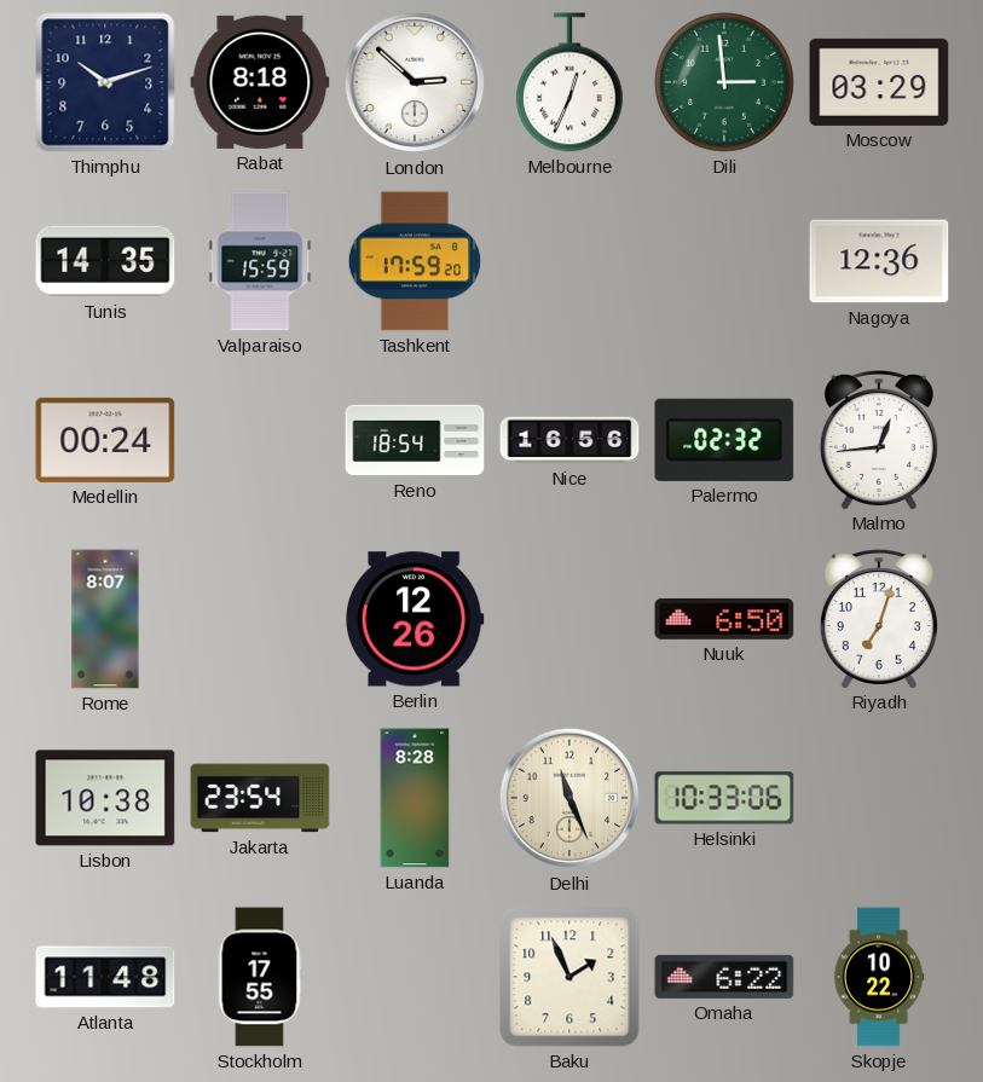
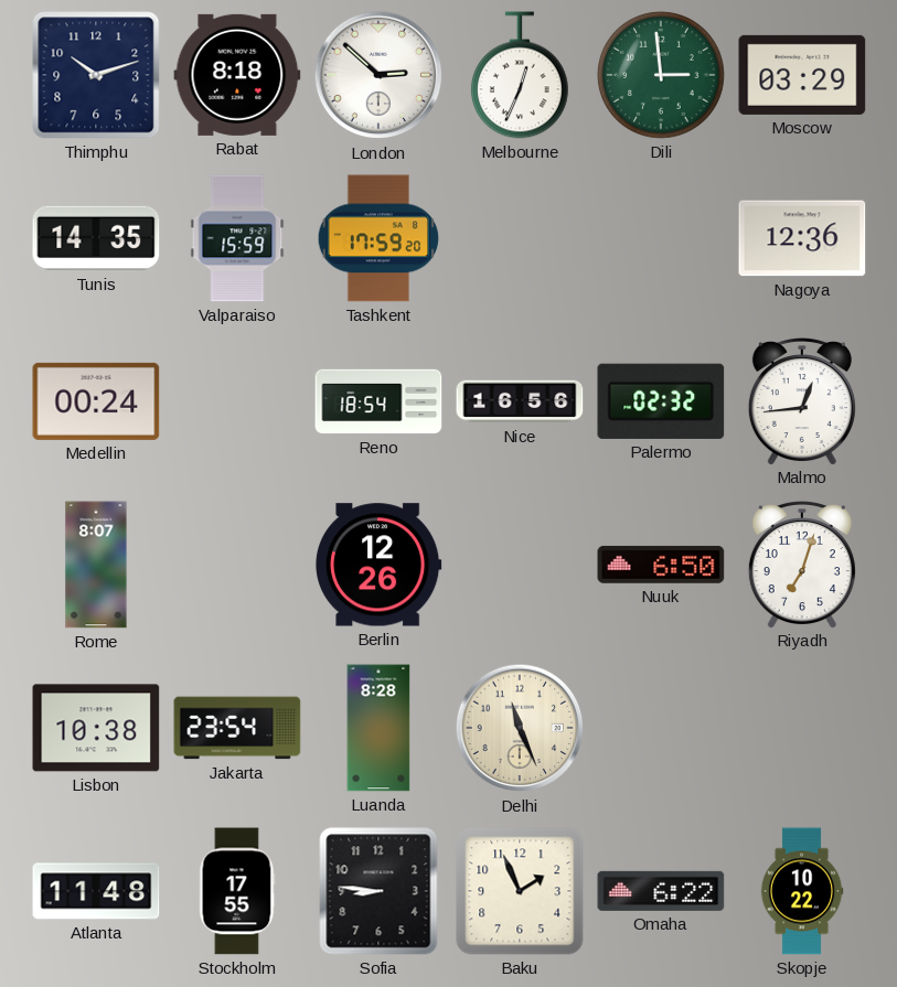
Helsinki: 10:33 -> none
Sofia: none -> 8:46
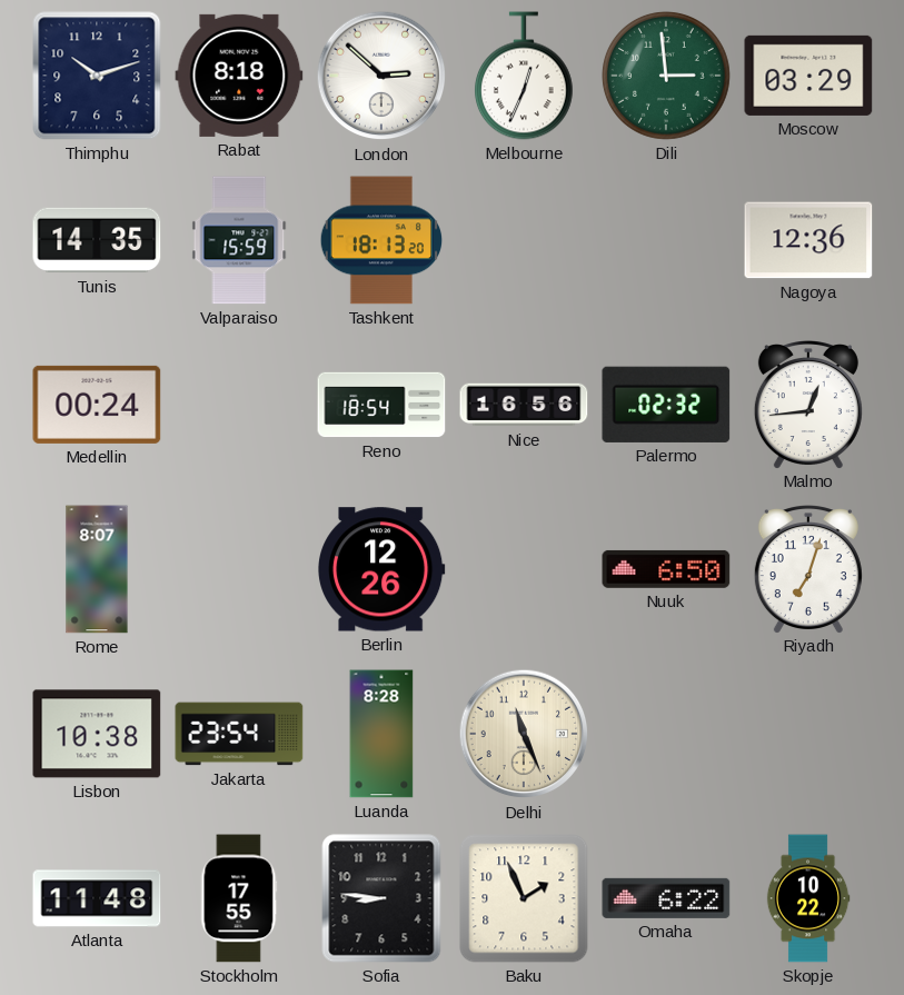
Tashkent: 17:59 -> 18:13
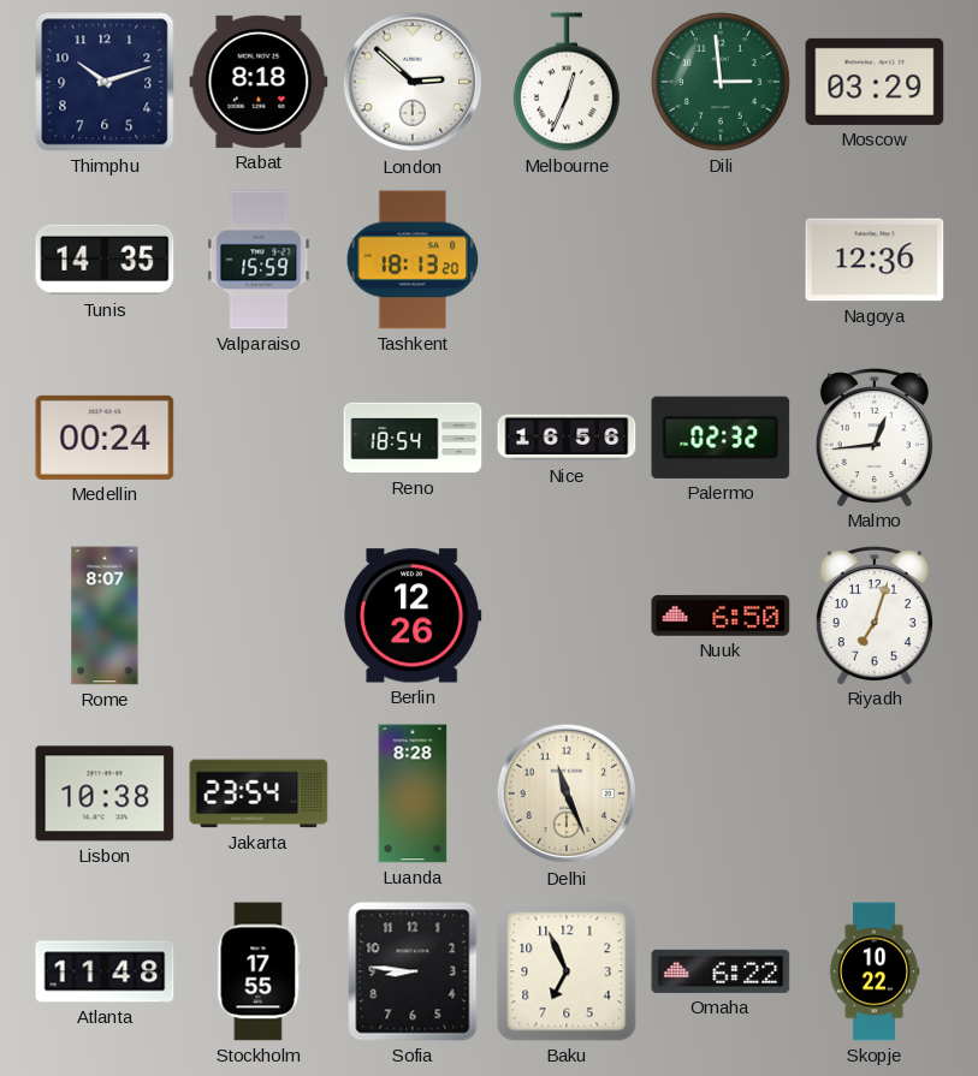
Baku: 1:56 -> 6:56
